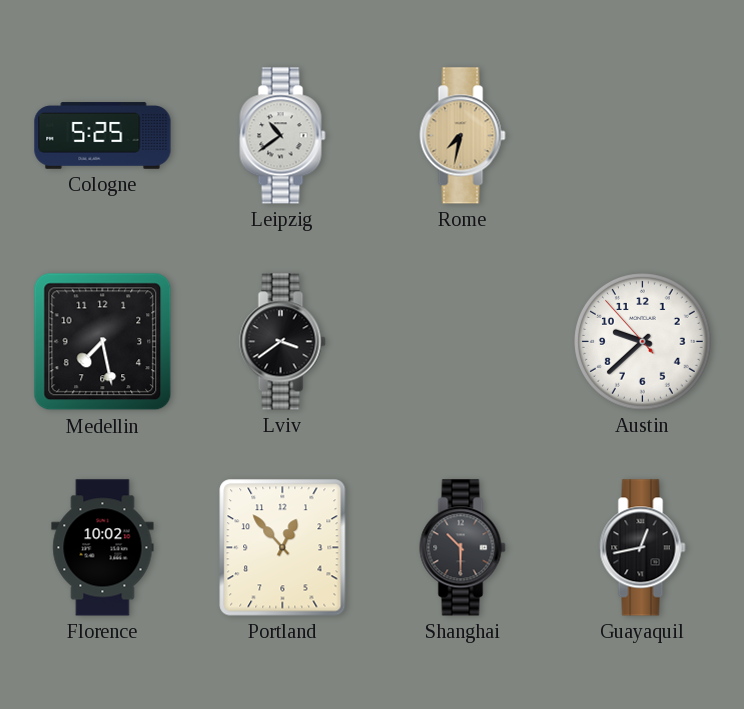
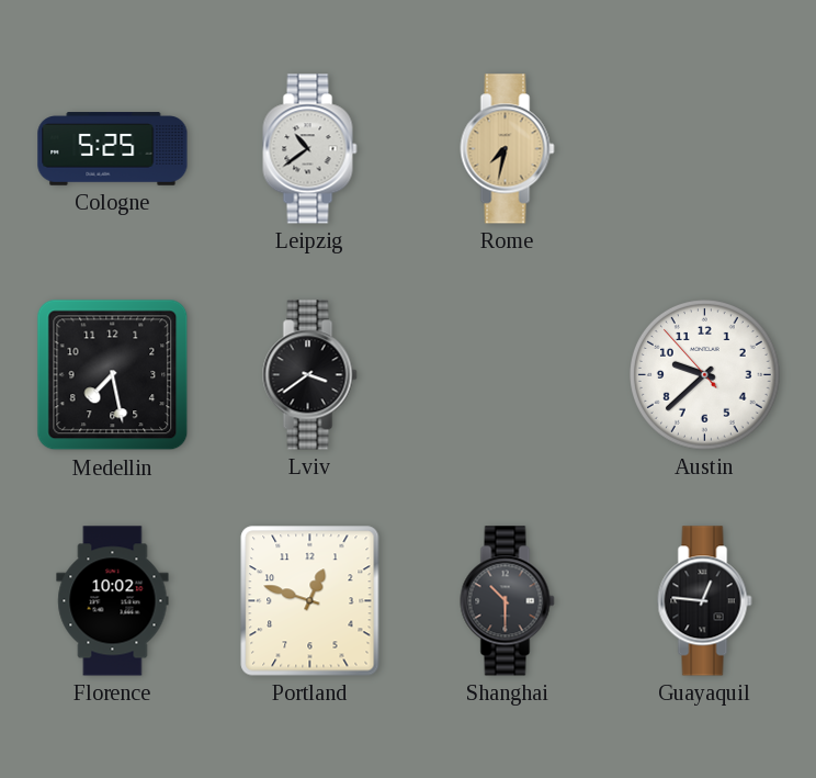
Portland: 12:53 -> 12:48
Guayaquil: 12:43 -> 12:46
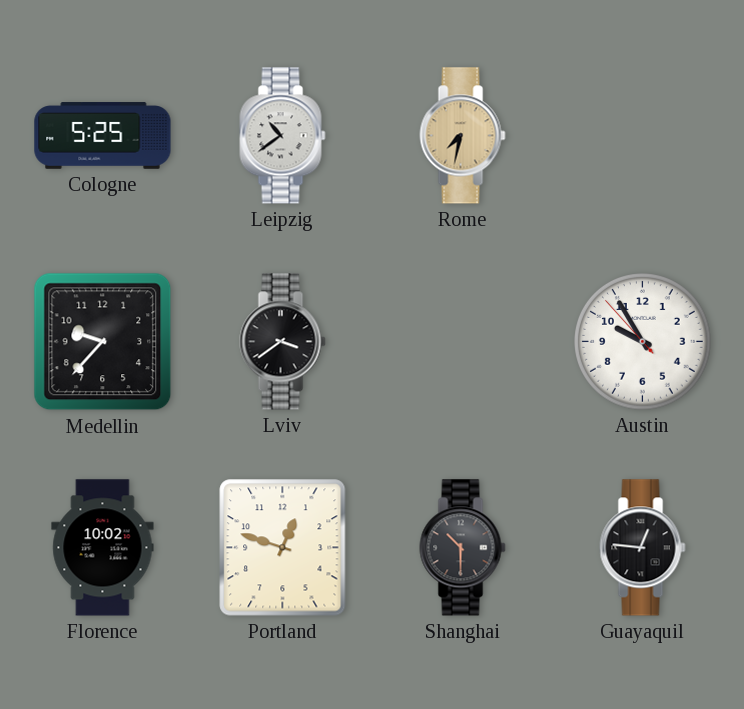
Medellin: 7:28 -> 9:37
Austin: 9:37 -> 9:54
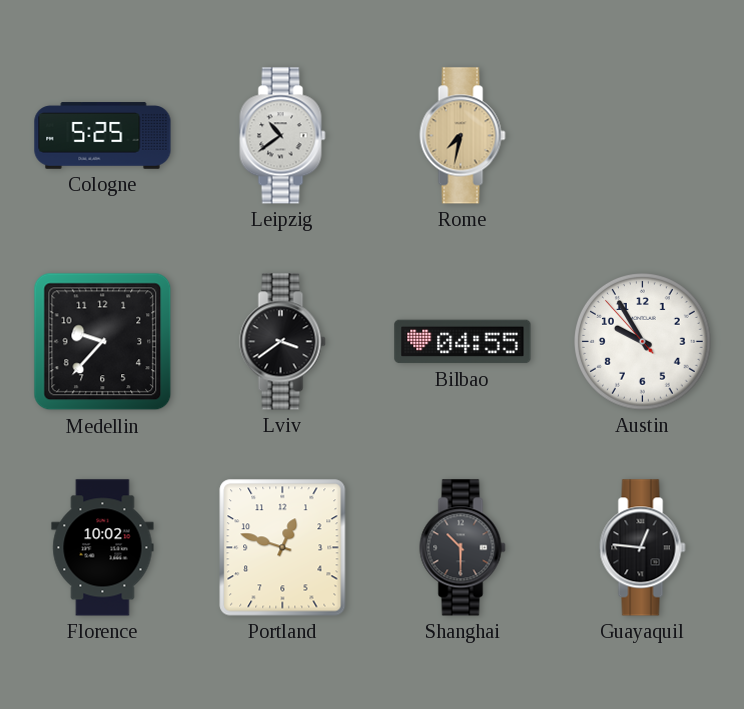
Bilbao: none -> 04:55
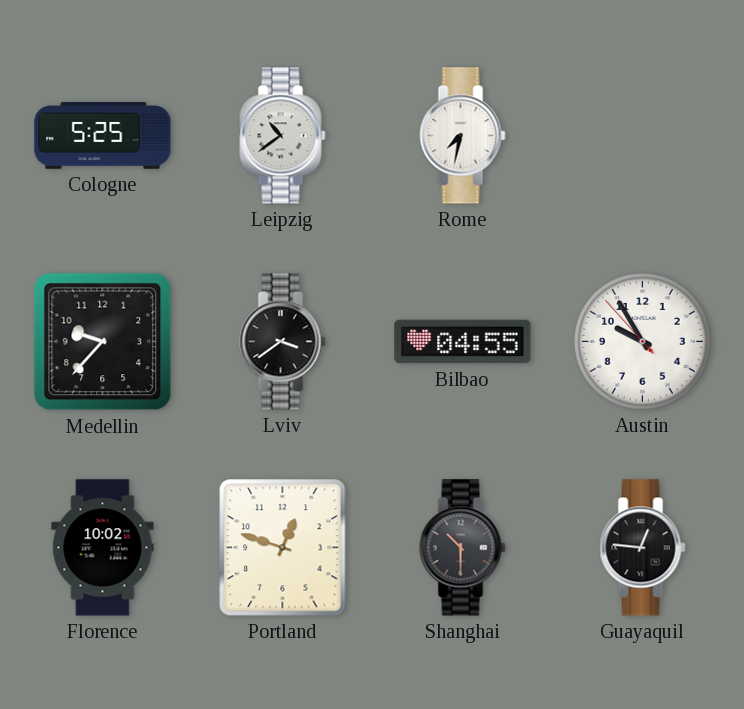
Rome dial: champagne -> white
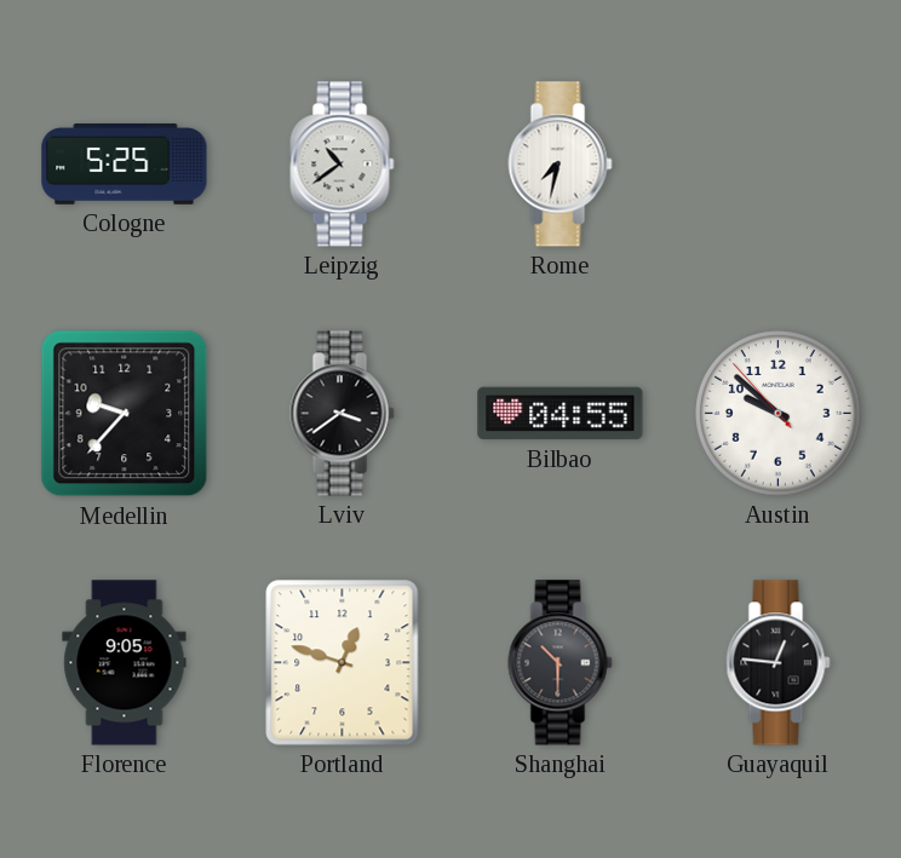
Austin: 9:54 -> 9:51
Florence: 10:02 -> 9:05
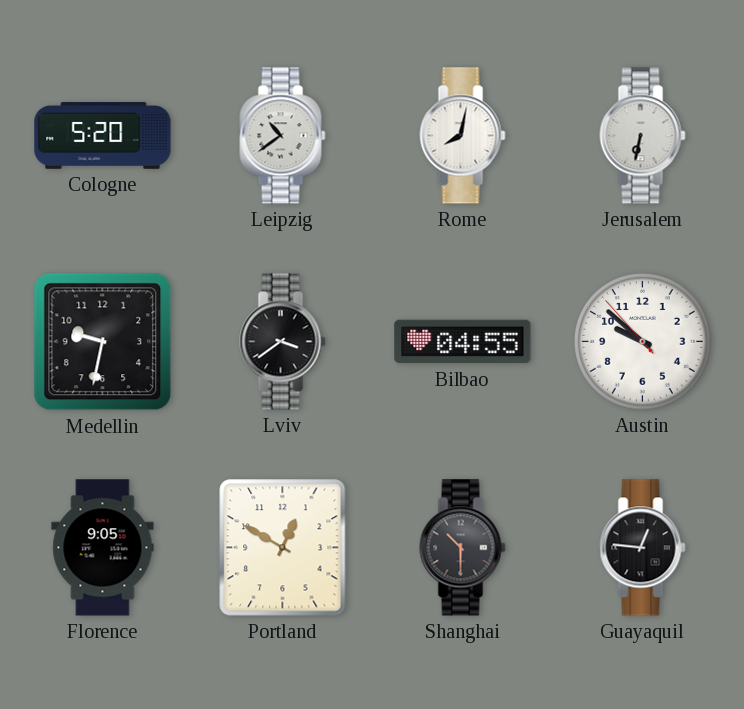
Cologne: 5:25 -> 5:20
Rome: 7:32 -> 8:02
Jerusalem: none -> 6:32
Medellin: 9:37 -> 9:32
Portland: 12:48 -> 12:50
